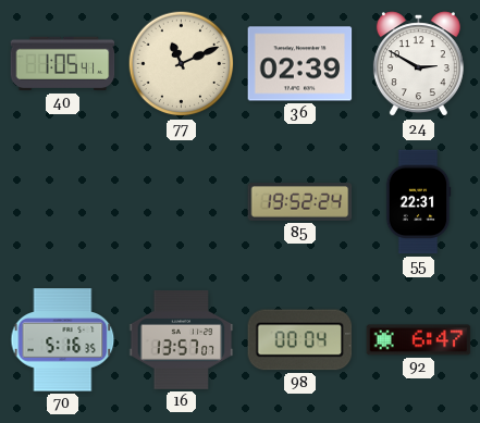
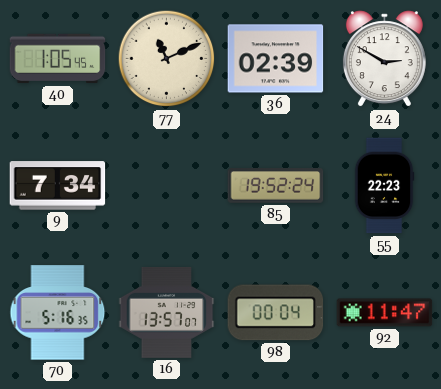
40: 1:05:41 -> 1:05:45
9: none -> 7:34
55: 22:31 -> 22:23
92: 6:47 -> 11:47
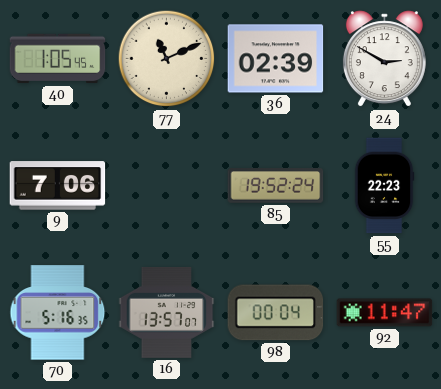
9: 7:34 -> 7:06
